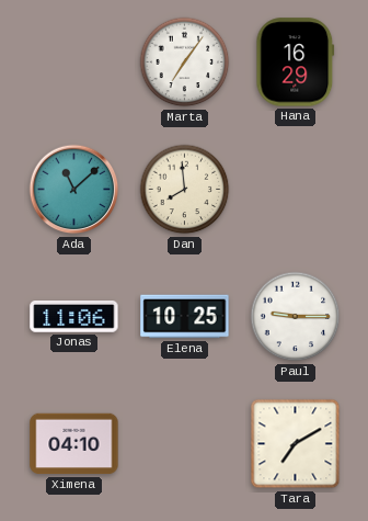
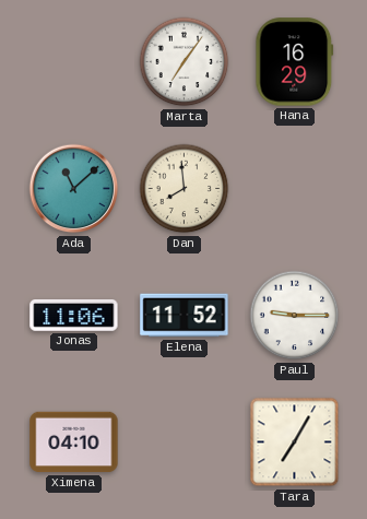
Elena: 10:25 -> 11:52
Tara: 7:10 -> 7:05
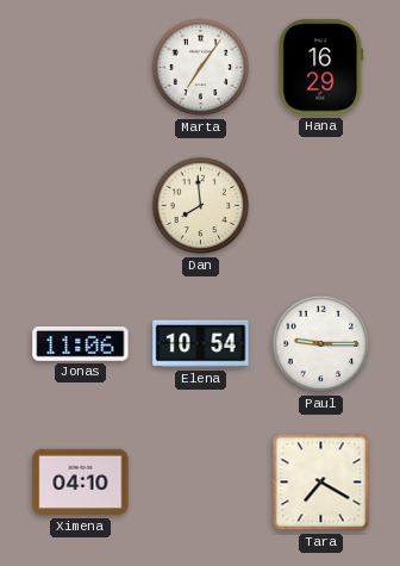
Ada: 11:08 -> none
Elena: 11:52 -> 10:54
Tara: 7:05 -> 7:20
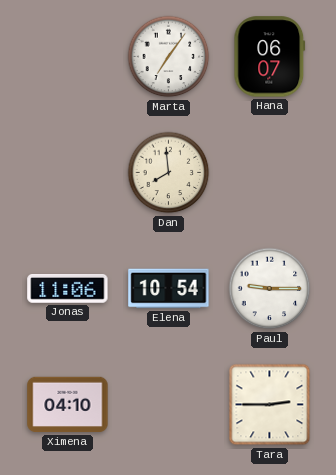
Hana: 16:29 -> 06:07
Tara: 7:20 -> 2:45
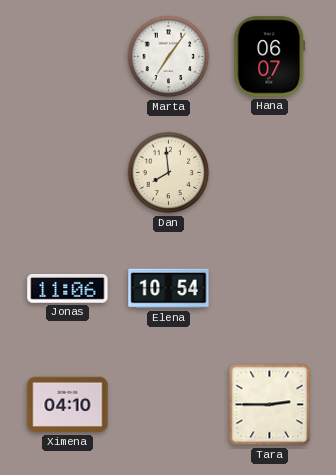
Paul: 9:15 -> none
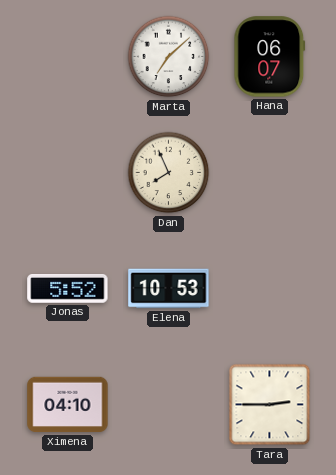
Marta: 7:06 -> 7:08
Dan: 7:59 -> 7:56
Jonas: 11:06 -> 5:52
Elena: 10:54 -> 10:53
